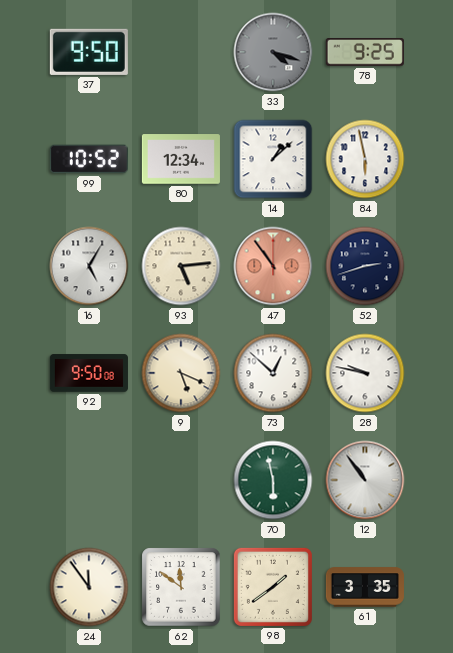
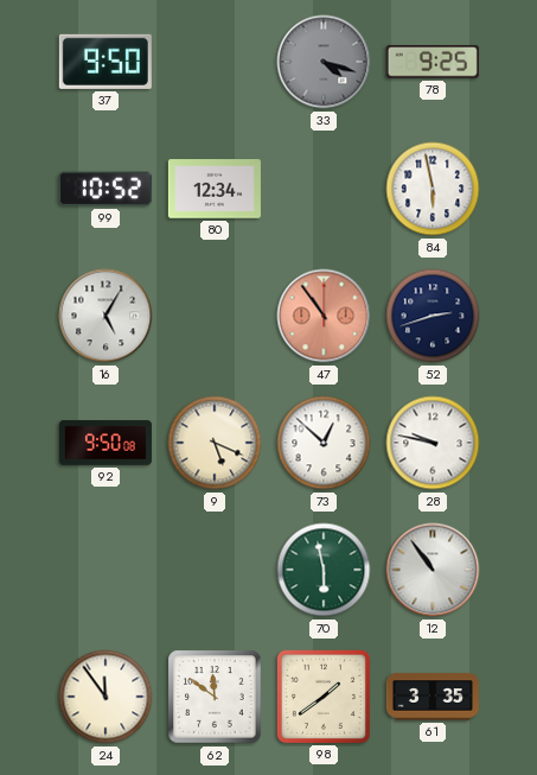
14: 1:08 -> none
93: 5:14 -> none
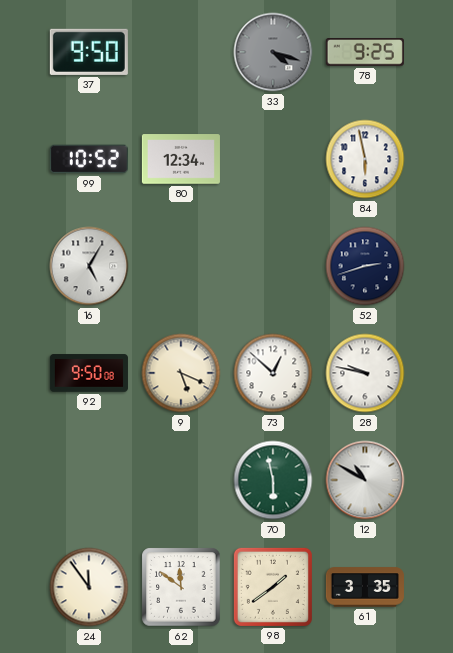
47: 10:54 -> none
12: 10:54 -> 10:50
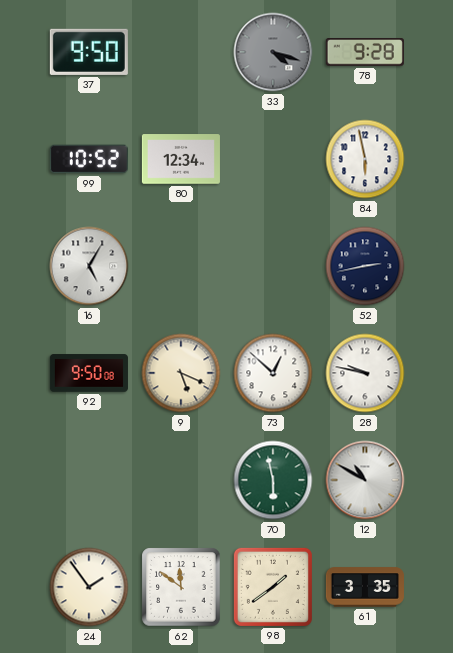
78: 9:25 -> 9:28
52: 2:42 -> 2:43
24: 11:54 -> 1:54
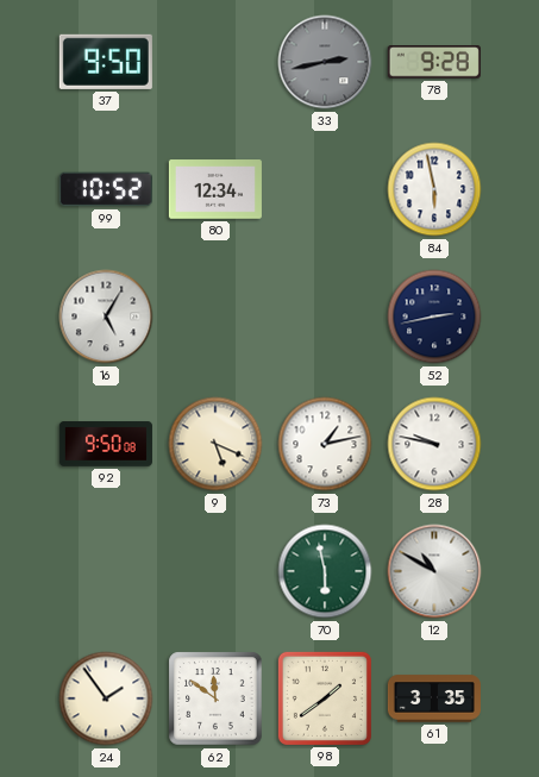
33: 4:18 -> 2:43
73: 12:52 -> 1:13
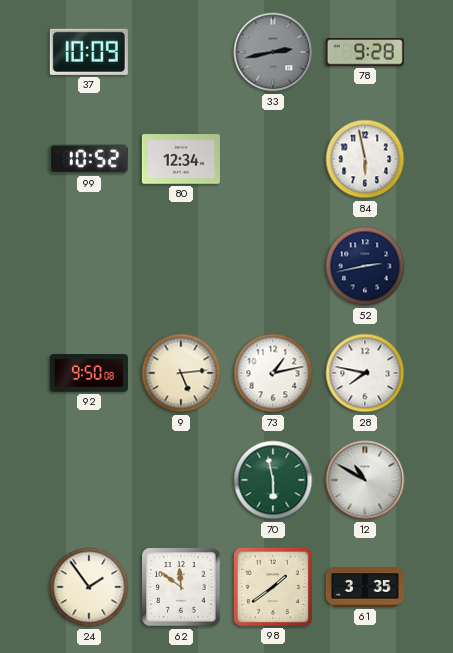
37: 9:50 -> 10:09
16: 5:05 -> none
9: 5:19 -> 5:14
28: 9:47 -> 7:47
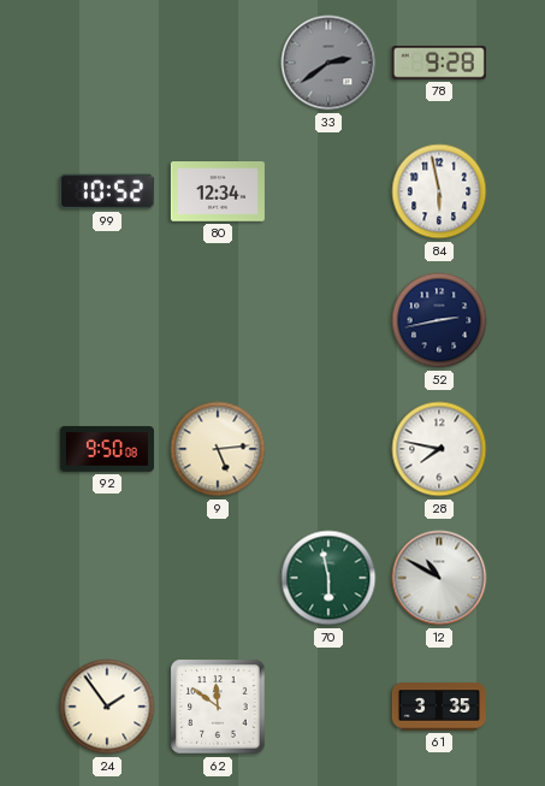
37: 10:09 -> none
33: 2:43 -> 2:39
73: 1:13 -> none
98: 1:39 -> none
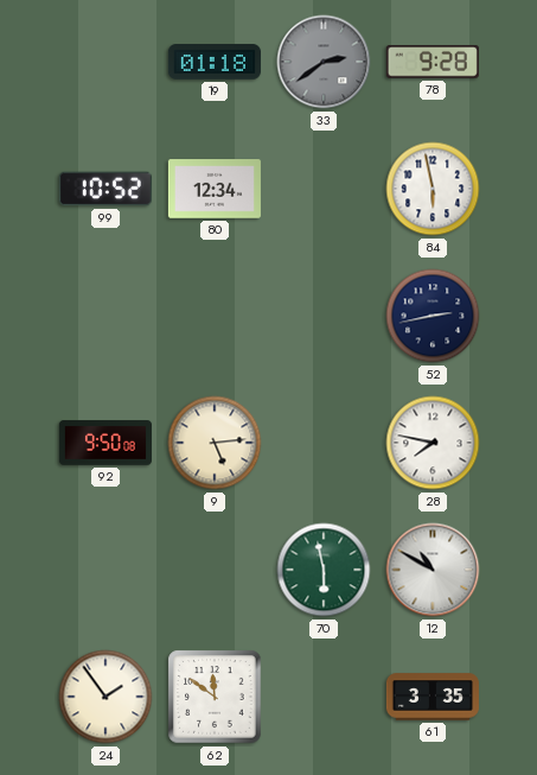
19: none -> 01:18
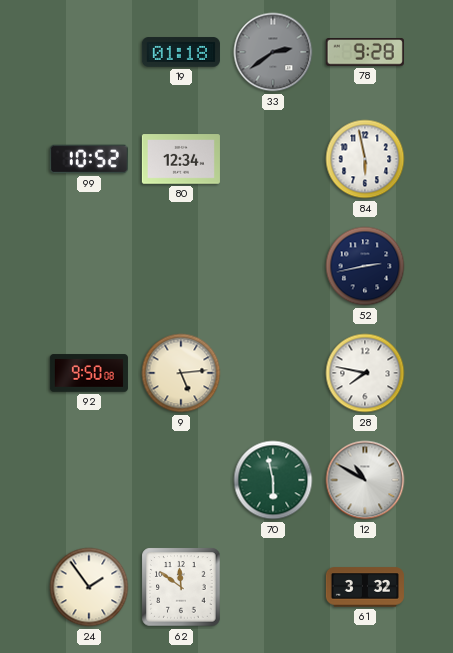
61: 3:35 -> 3:32
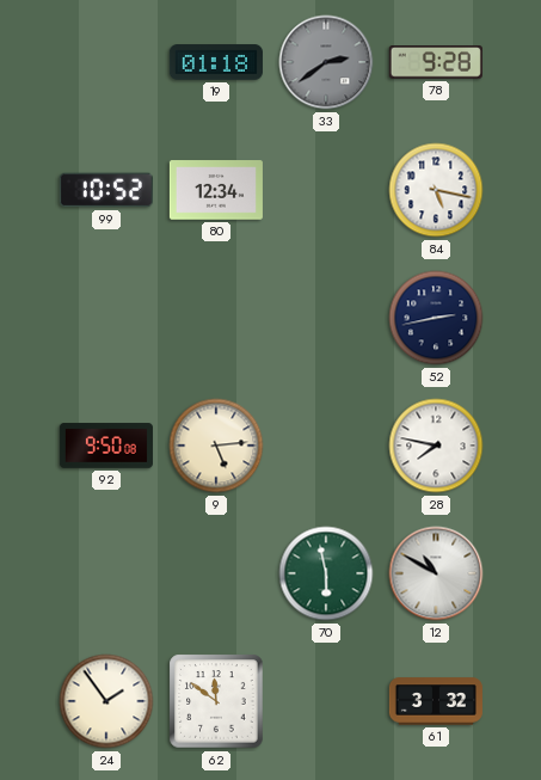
84: 5:58 -> 5:17
